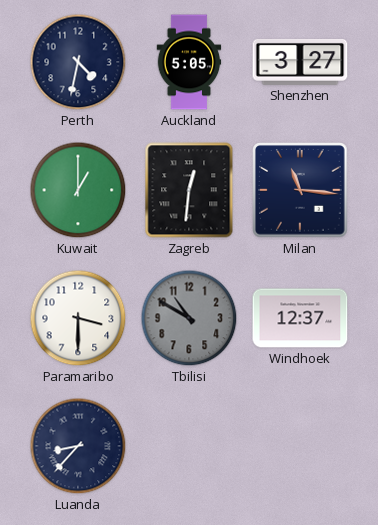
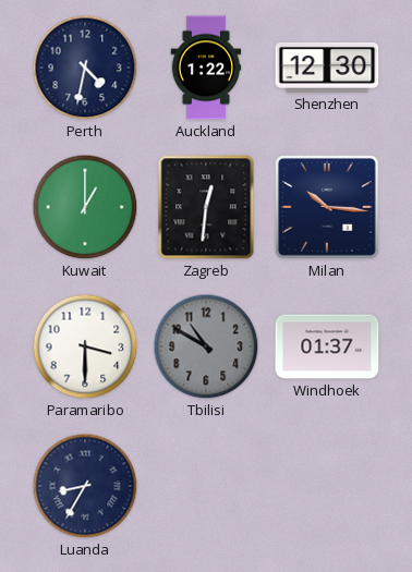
Auckland: 5:05 -> 1:22
Shenzhen: 3:27 -> 12:30
Milan: 11:16 -> 10:16
Windhoek: 12:37 -> 01:37
Luanda: 8:37 -> 8:35
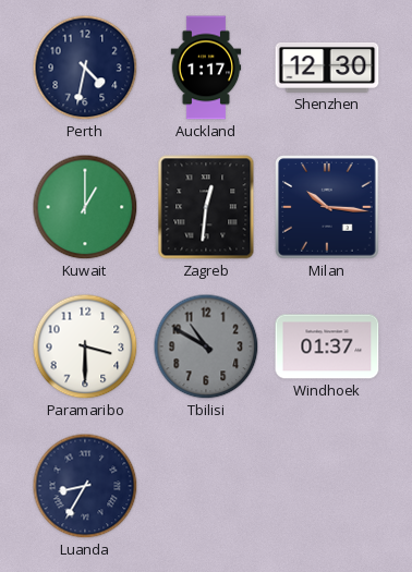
Auckland: 1:22 -> 1:17
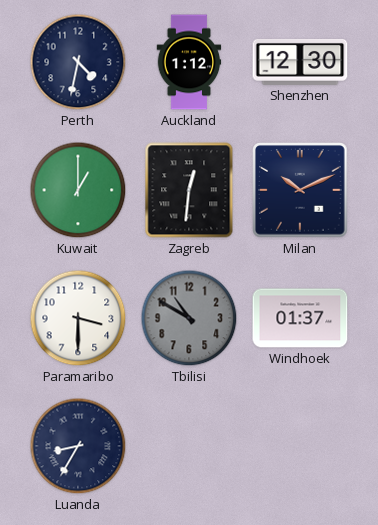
Auckland: 1:17 -> 1:12
Milan: 10:16 -> 10:11
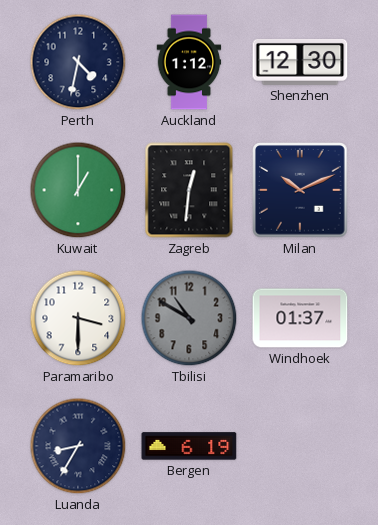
Bergen: none -> 6:19
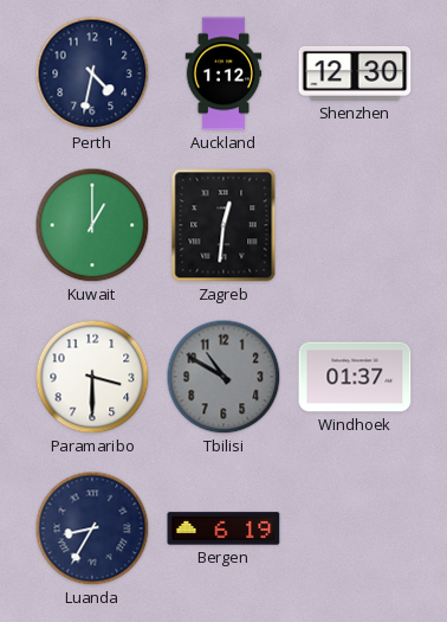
Milan: 10:11 -> none
